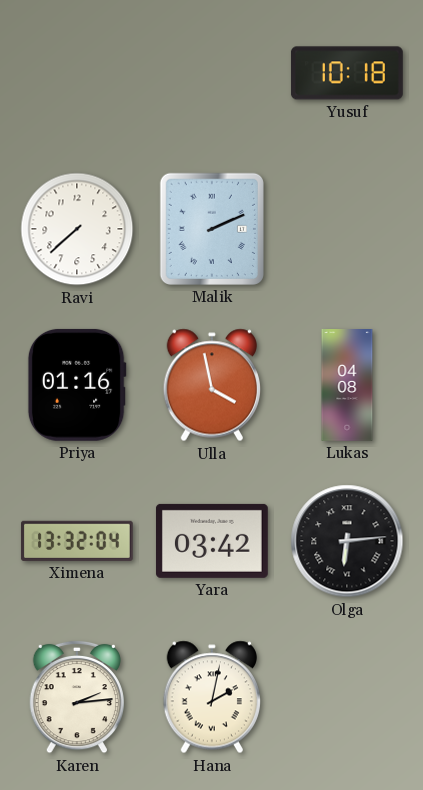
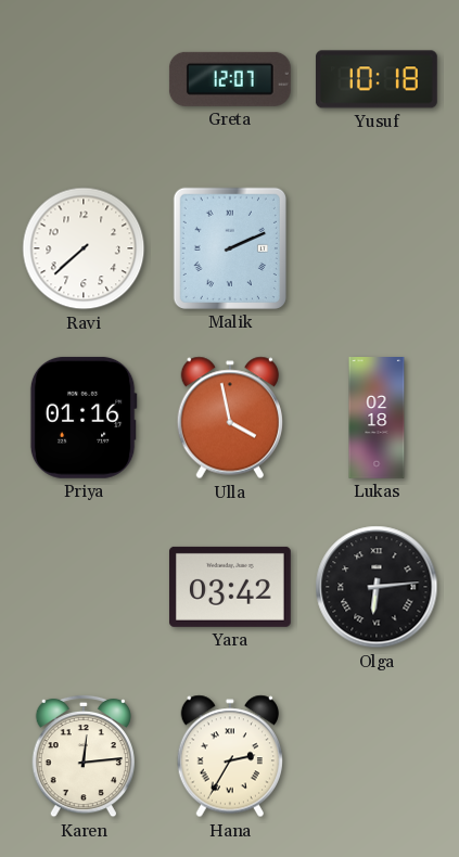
Greta: none -> 12:07
Lukas: 04:08 -> 02:18
Ximena: 13:32 -> none
Karen: 2:14 -> 12:14
Hana: 2:02 -> 2:35
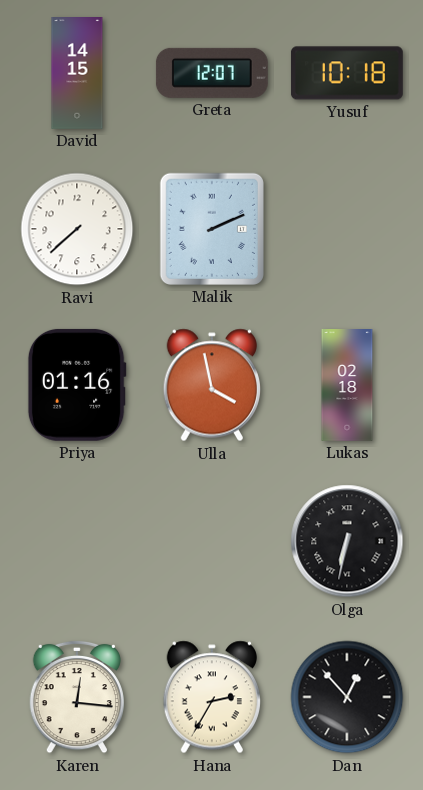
David: none -> 14:15
Yara: 03:42 -> none
Olga: 6:14 -> 6:32
Karen: 12:14 -> 12:16
Dan: none -> 12:53
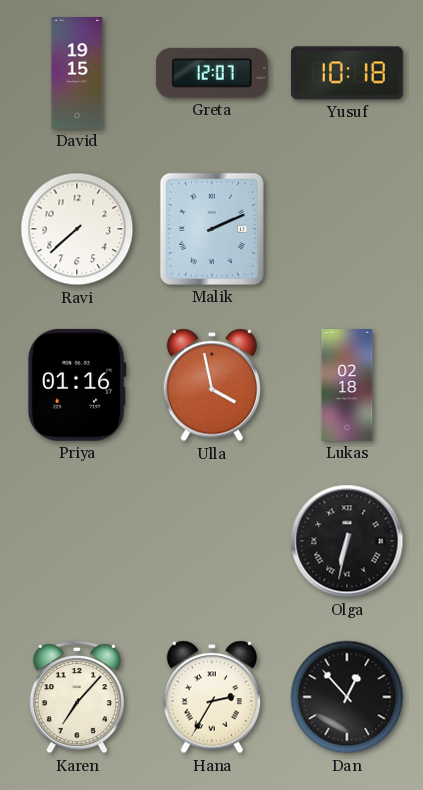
David: 14:15 -> 19:15
Karen: 12:16 -> 7:07
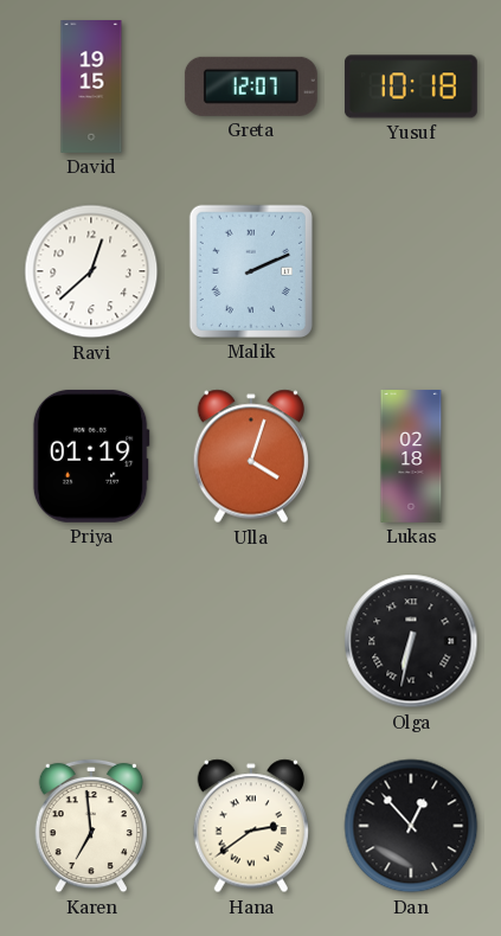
Ravi: 7:38 -> 12:38
Priya: 01:16 -> 01:19
Ulla: 3:58 -> 4:03
Karen: 7:07 -> 6:59
Hana: 2:35 -> 2:39
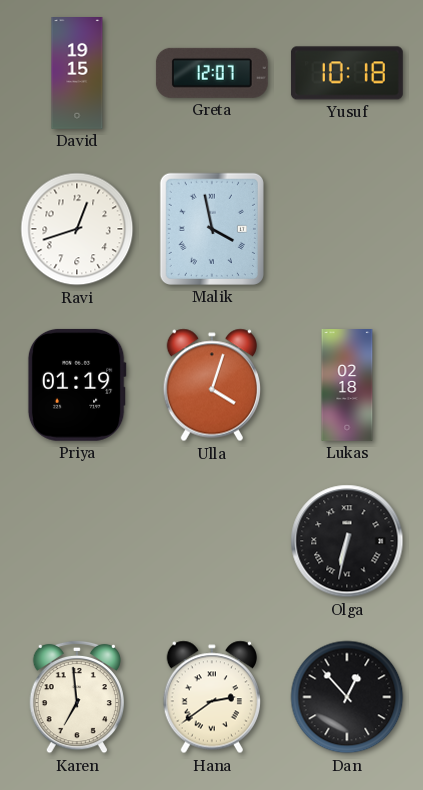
Ravi: 12:38 -> 12:42
Malik: 2:11 -> 3:58
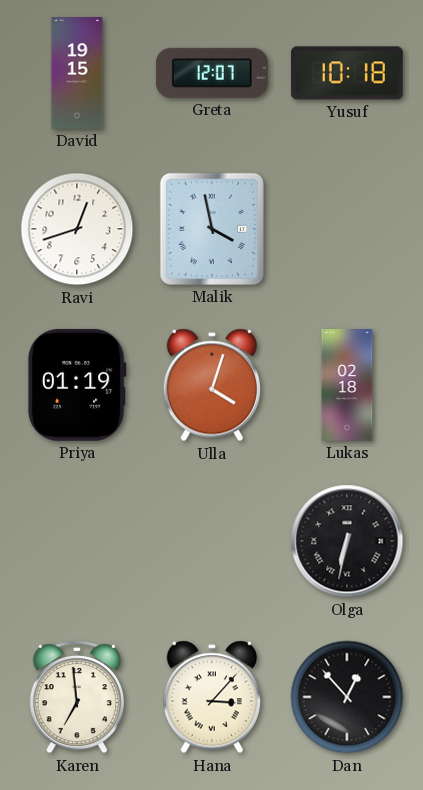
Hana: 2:39 -> 3:07
